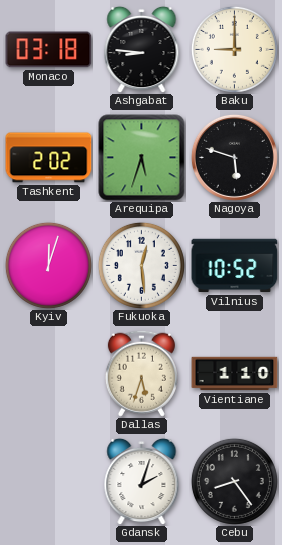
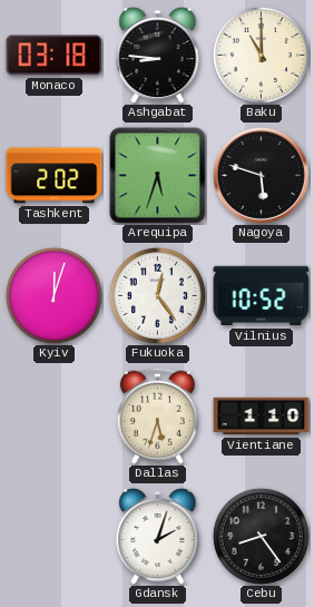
Baku: 9:00 -> 11:00
Fukuoka: 12:29 -> 12:24
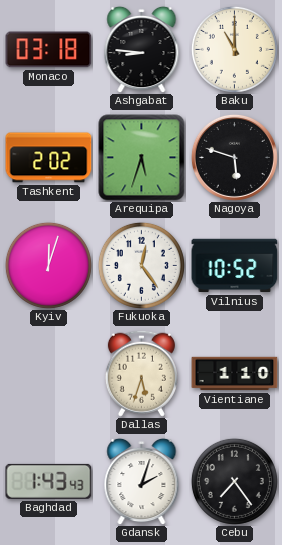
Baghdad: none -> 1:43
Cebu: 8:24 -> 7:24
